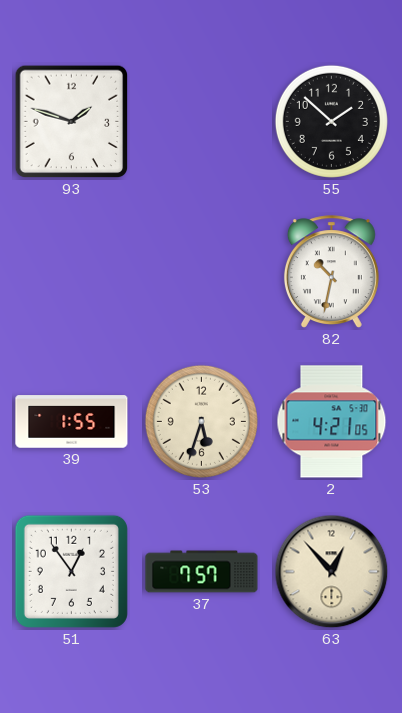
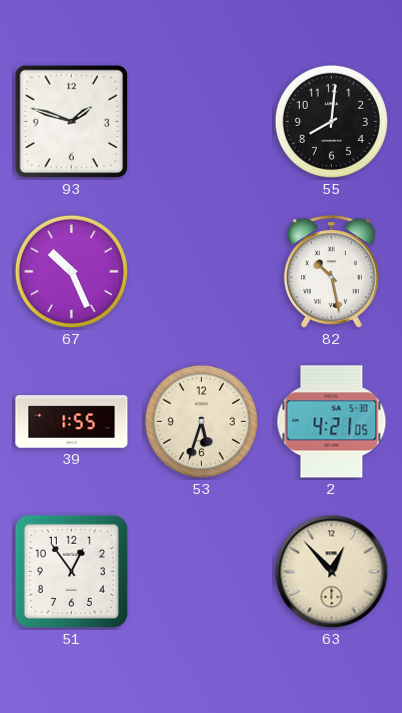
55: 1:52 -> 8:01
67: none -> 10:26
82: 10:32 -> 10:28
37: 7:57 -> none
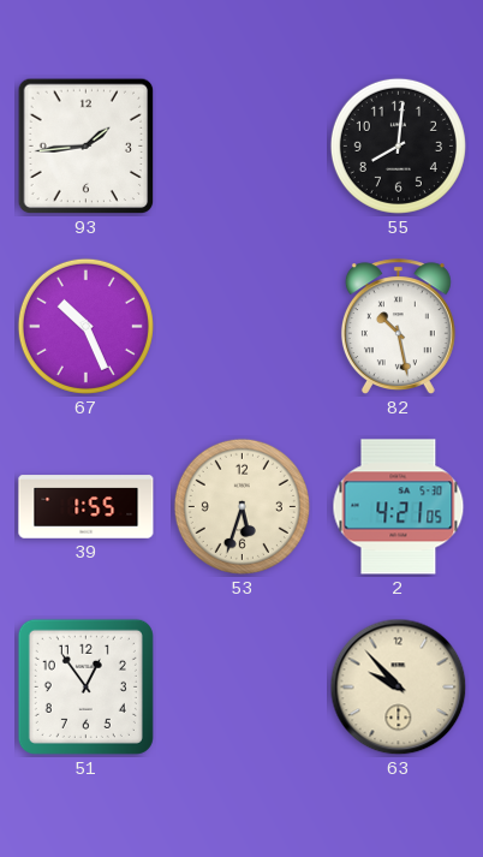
93: 1:48 -> 1:44
63: 12:53 -> 9:53
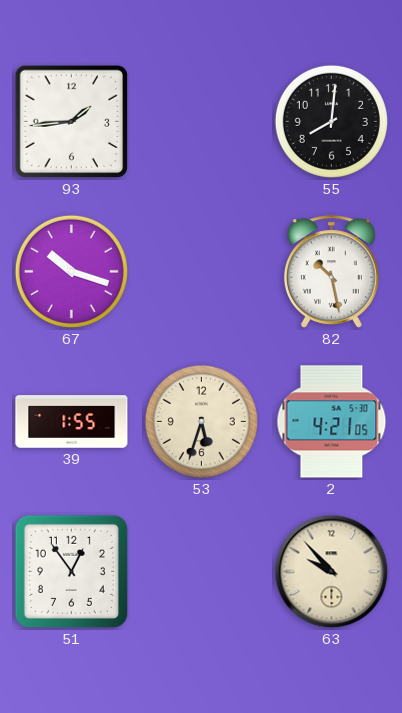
67: 10:26 -> 10:18
